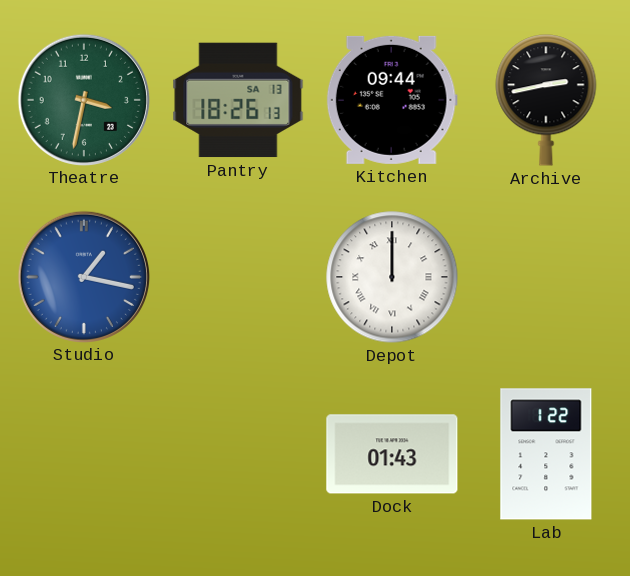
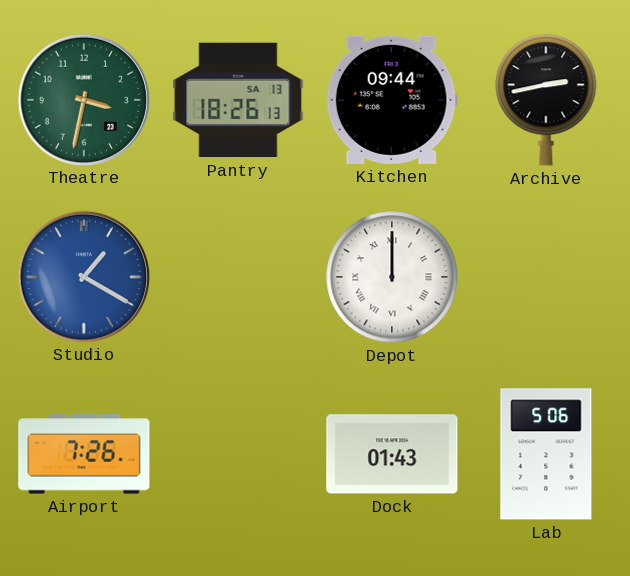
Studio: 1:17 -> 1:20
Airport: none -> 7:26
Lab: 1:22 -> 5:06
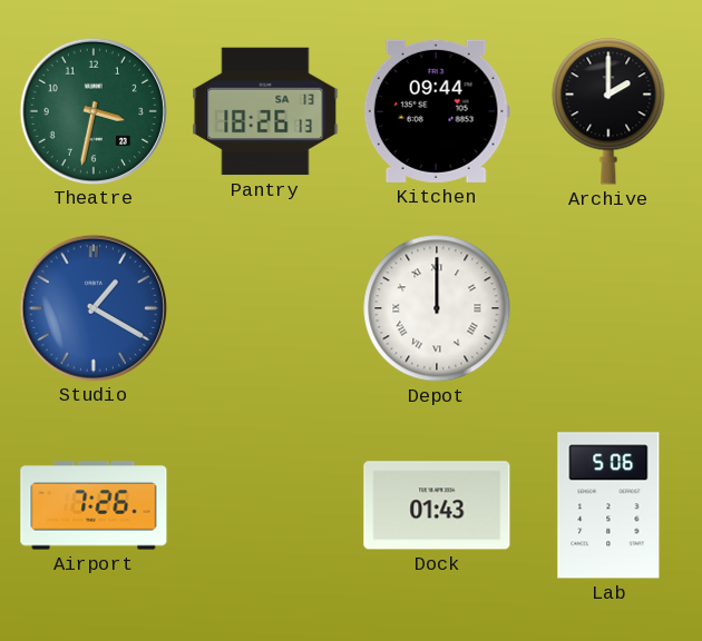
Archive: 2:43 -> 2:00
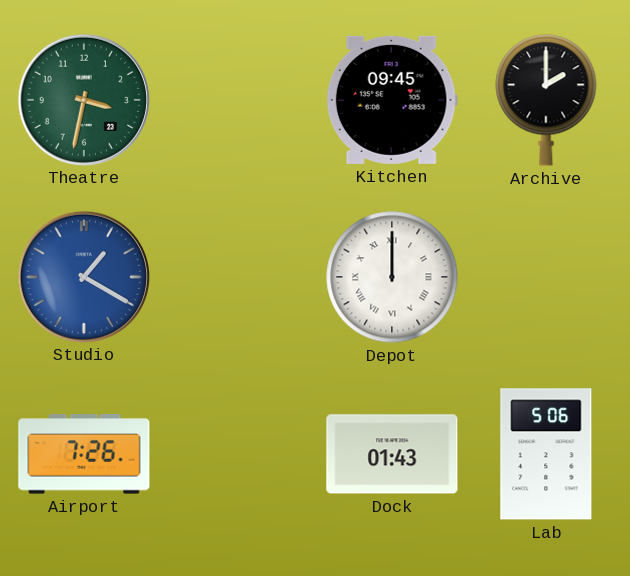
Pantry: 18:26 -> none
Kitchen: 09:44 -> 09:45
